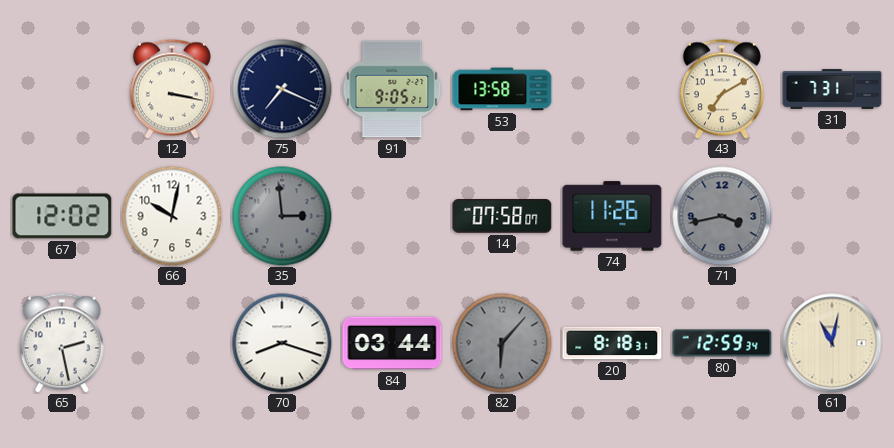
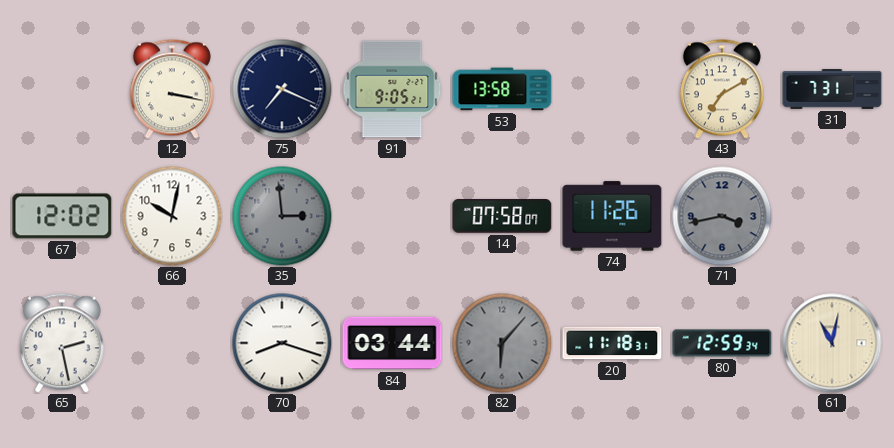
20: 8:18 -> 11:18
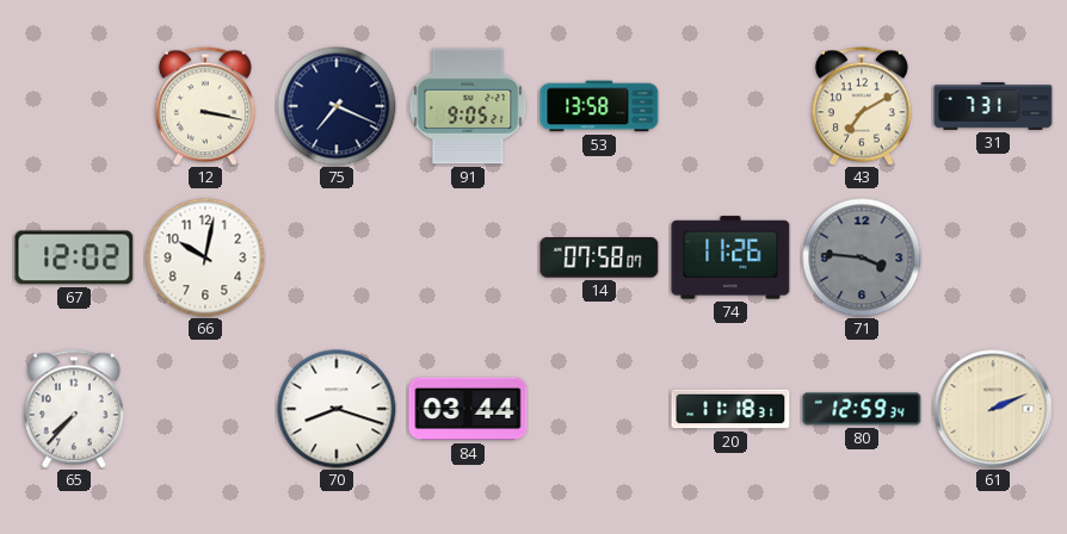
35: 2:59 -> none
71: 3:43 -> 3:46
65: 2:28 -> 7:37
82: 6:07 -> none
61: 11:02 -> 2:11
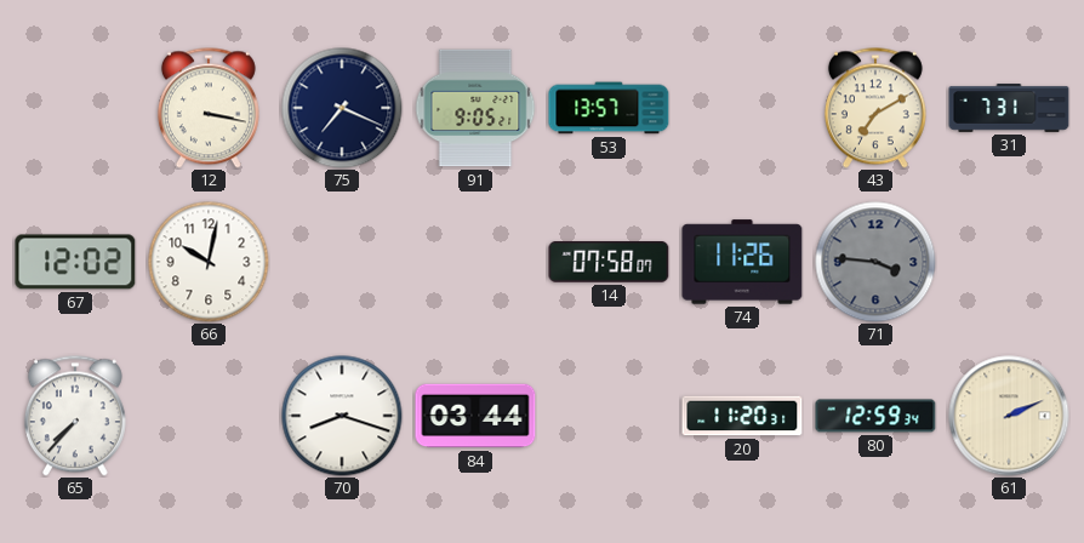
53: 13:58 -> 13:57
20: 11:18 -> 11:20
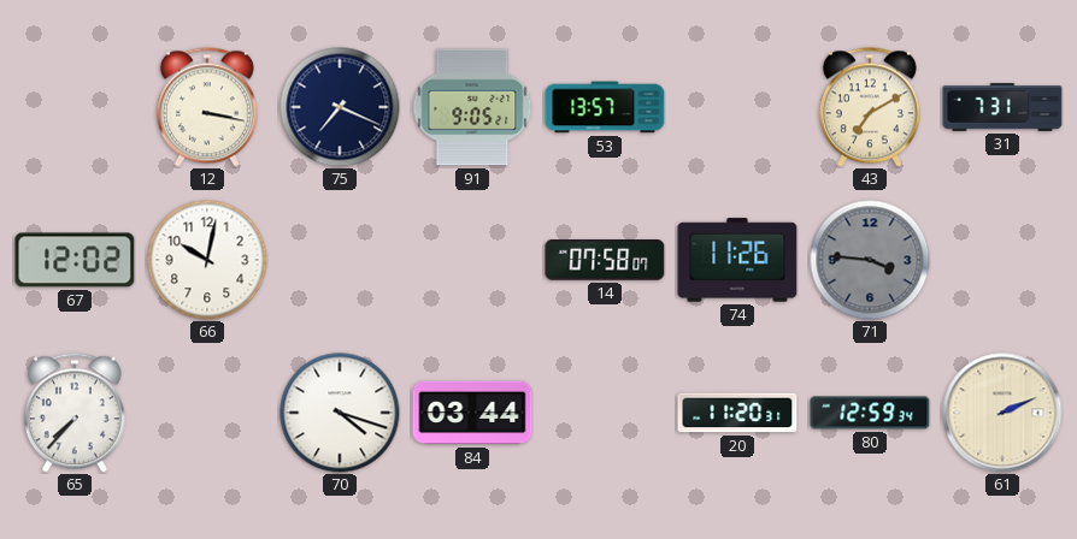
70: 8:18 -> 4:18
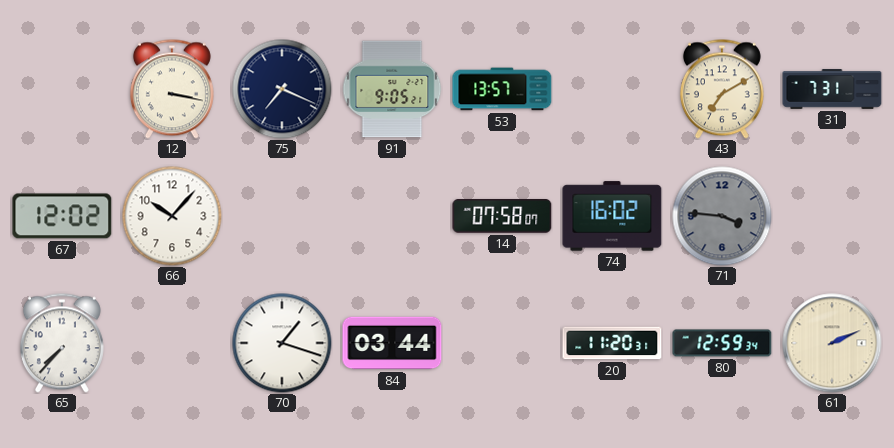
66: 10:02 -> 10:07
74: 11:26 -> 16:02
70: 4:18 -> 1:18
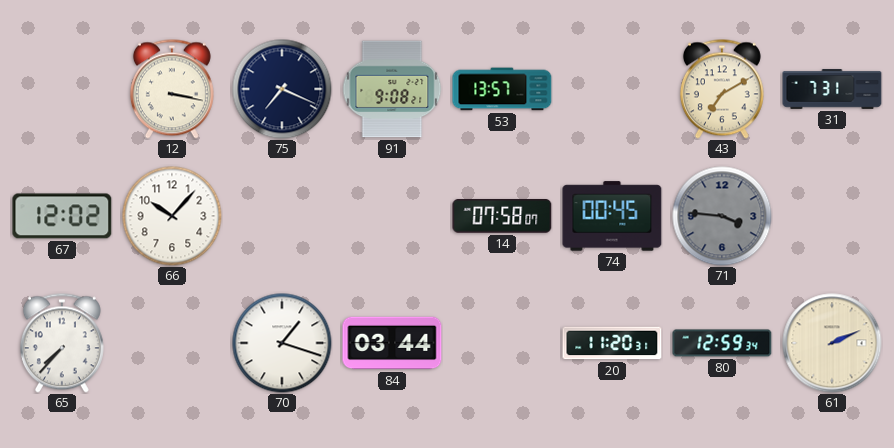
91: 9:05 -> 9:08
74: 16:02 -> 00:45
